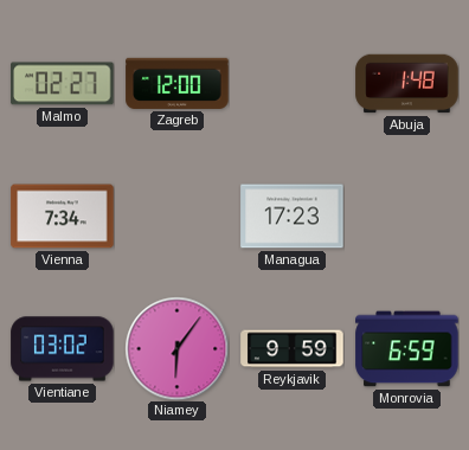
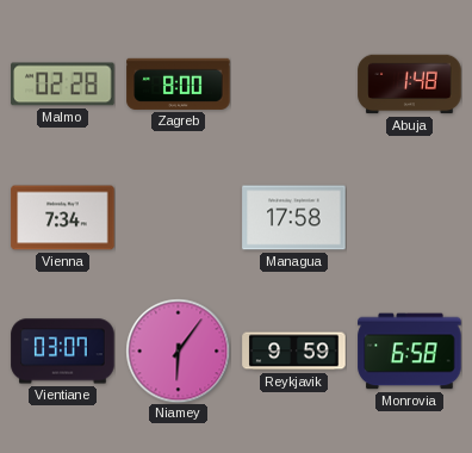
Malmo: 02:27 -> 02:28
Zagreb: 12:00 -> 8:00
Managua: 17:23 -> 17:58
Vientiane: 03:02 -> 03:07
Monrovia: 6:59 -> 6:58
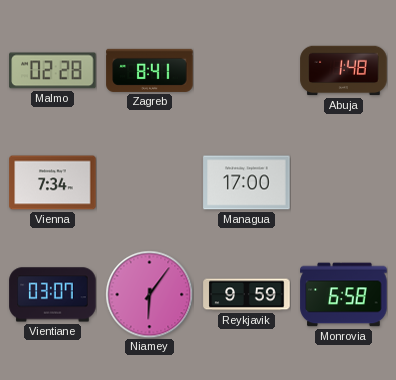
Zagreb: 8:00 -> 8:41
Managua: 17:58 -> 17:00
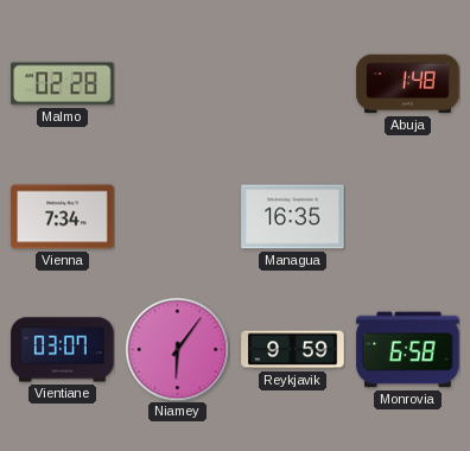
Zagreb: 8:41 -> none
Managua: 17:00 -> 16:35
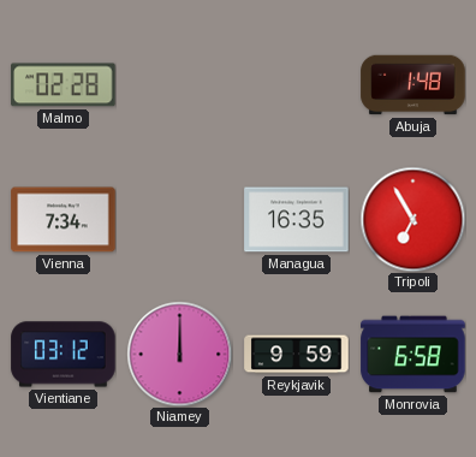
Tripoli: none -> 6:55
Vientiane: 03:07 -> 03:12
Niamey: 6:06 -> 12:00
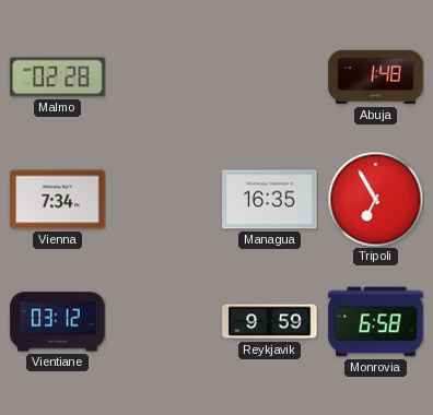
Niamey: 12:00 -> none
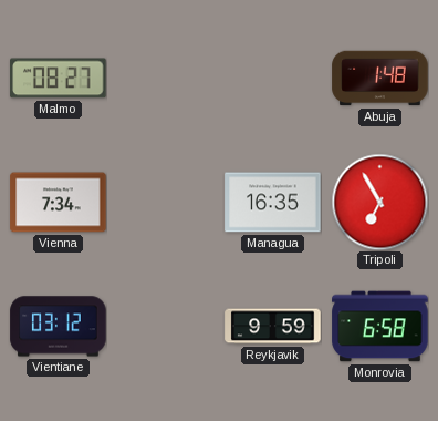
Malmo: 02:28 -> 08:27
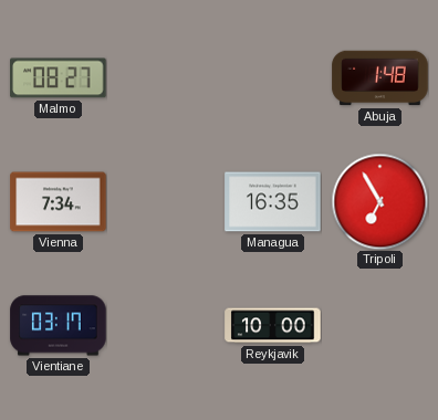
Vientiane: 03:12 -> 03:17
Reykjavik: 9:59 -> 10:00
Monrovia: 6:58 -> none
